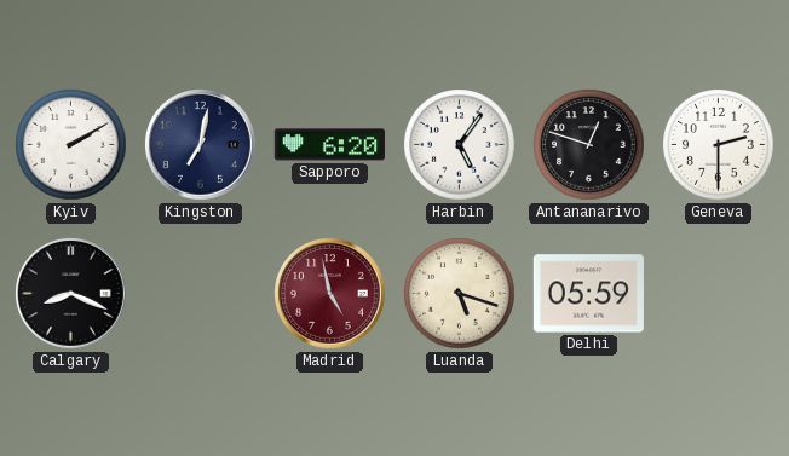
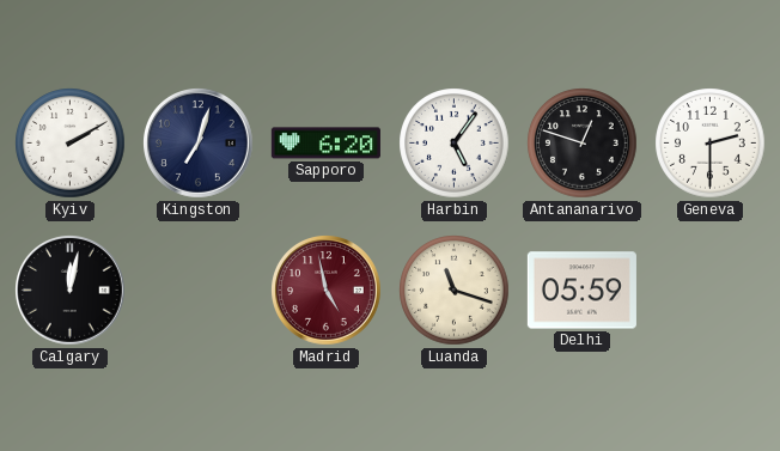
Kingston: 7:02 -> 7:03
Calgary: 8:19 -> 12:02
Luanda: 5:18 -> 11:18
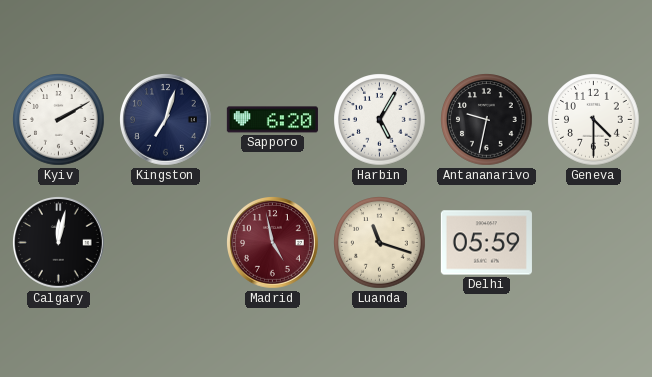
Harbin: 5:06 -> 5:05
Antananarivo: 12:48 -> 9:32
Geneva: 2:30 -> 4:30
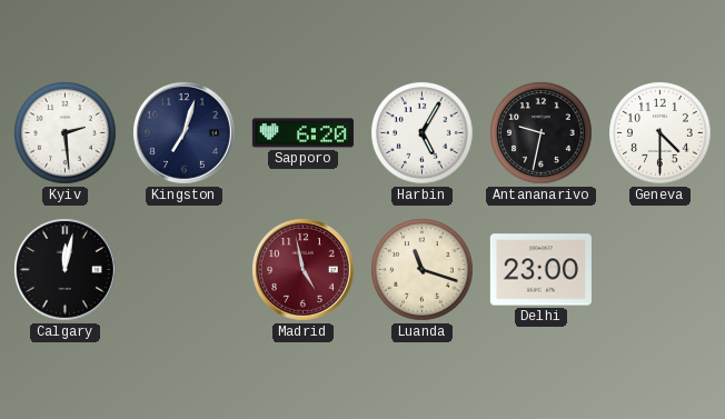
Kyiv: 2:10 -> 2:29
Delhi: 05:59 -> 23:00
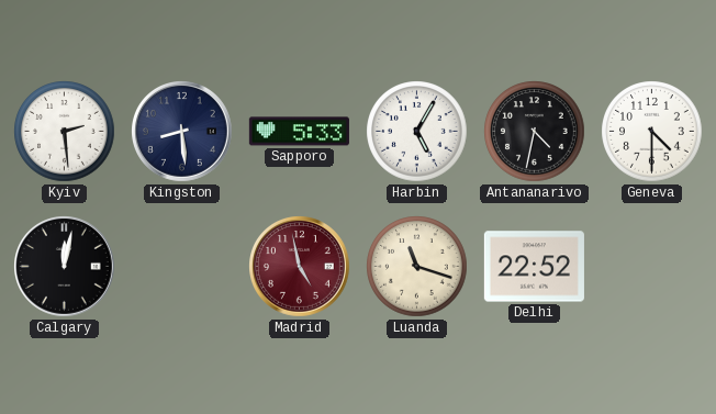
Kingston: 7:03 -> 8:29
Sapporo: 6:20 -> 5:33
Antananarivo: 9:32 -> 4:32
Delhi: 23:00 -> 22:52
